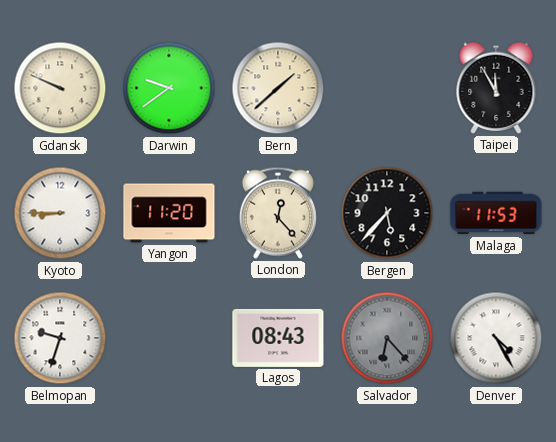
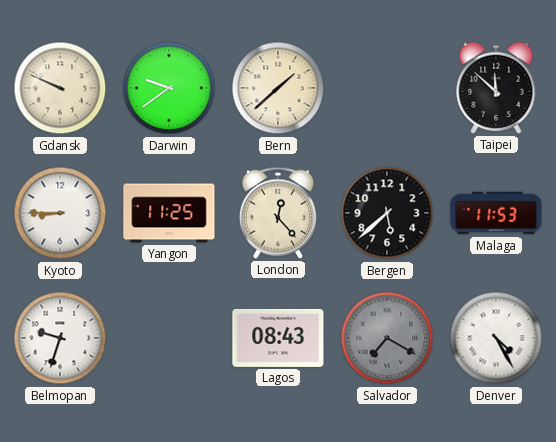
Taipei: 11:55 -> 11:52
Yangon: 11:20 -> 11:25
Bergen: 5:37 -> 5:38
Salvador: 6:23 -> 7:20
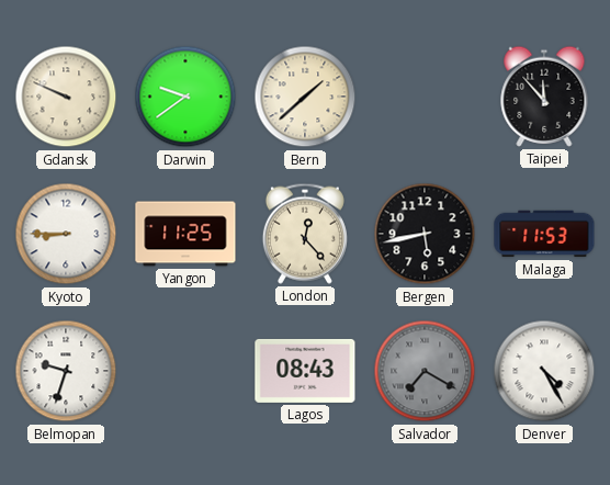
Taipei: 11:52 -> 11:53
Bergen: 5:38 -> 5:43
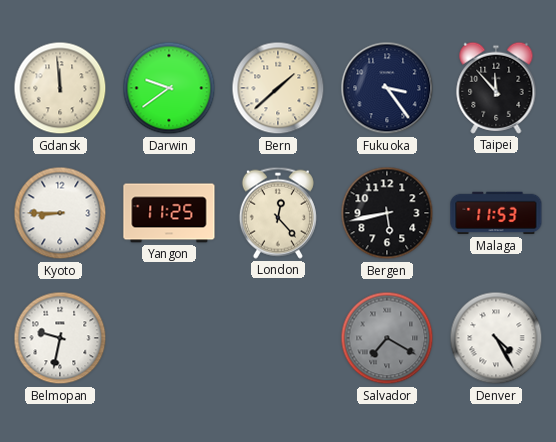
Gdansk: 9:49 -> 11:59
Fukuoka: none -> 3:24
Belmopan: 9:33 -> 9:32
Lagos: 08:43 -> none
